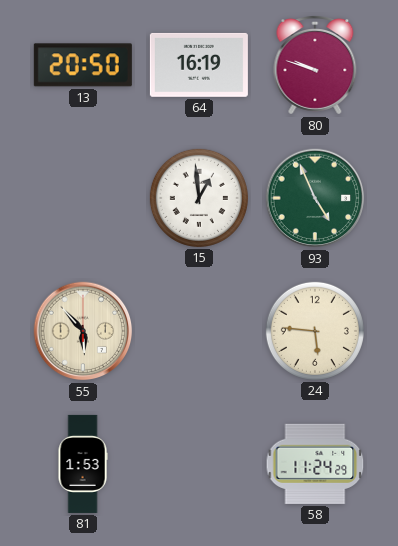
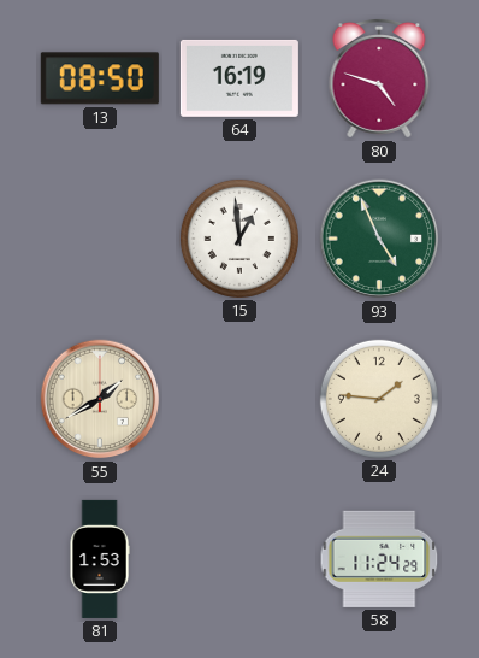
13: 20:50 -> 08:50
80: 9:48 -> 4:48
55: 5:53 -> 1:40
24: 5:46 -> 1:46
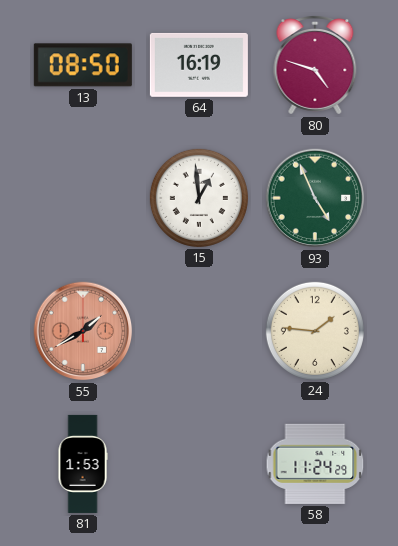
55 dial: cream -> salmon
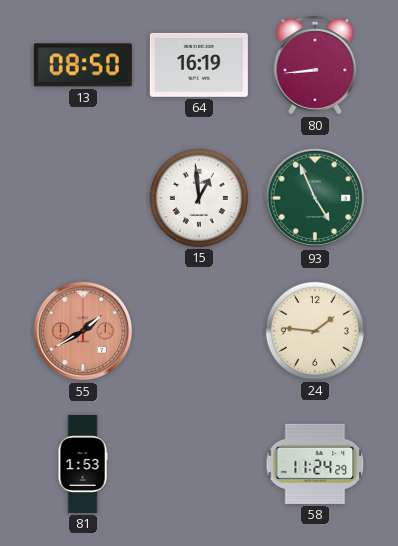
80: 4:48 -> 8:44
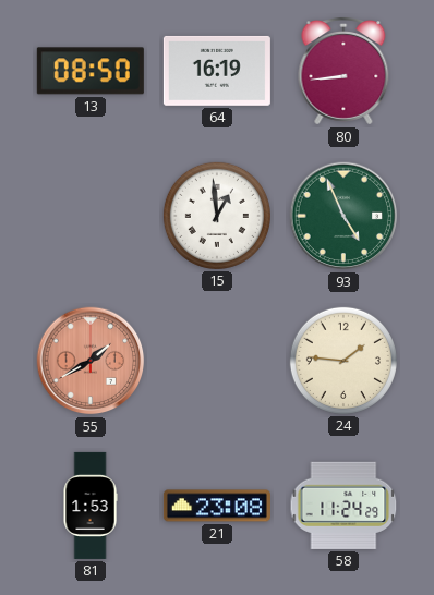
21: none -> 23:08
